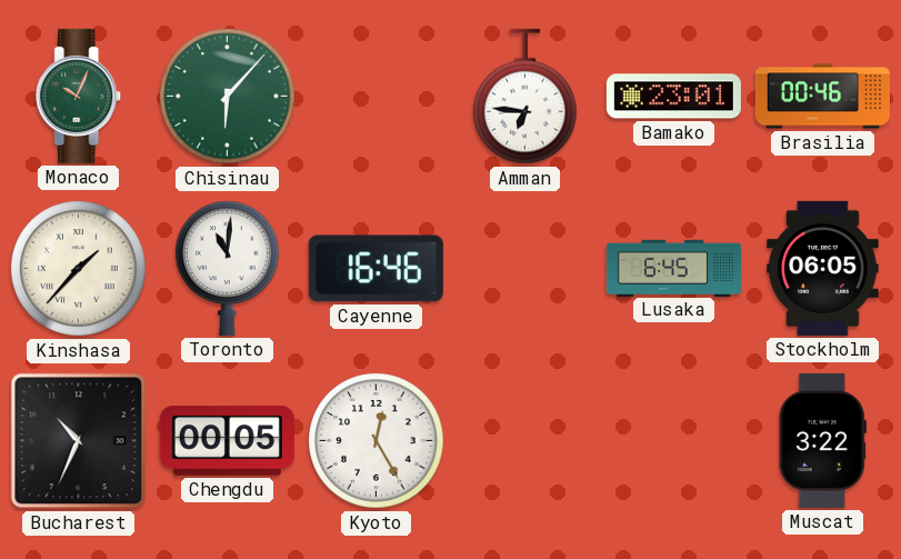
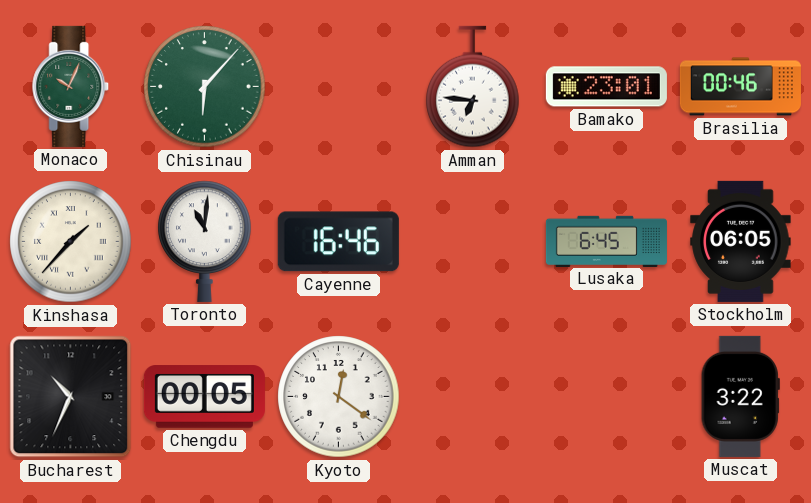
Kyoto: 12:25 -> 12:21
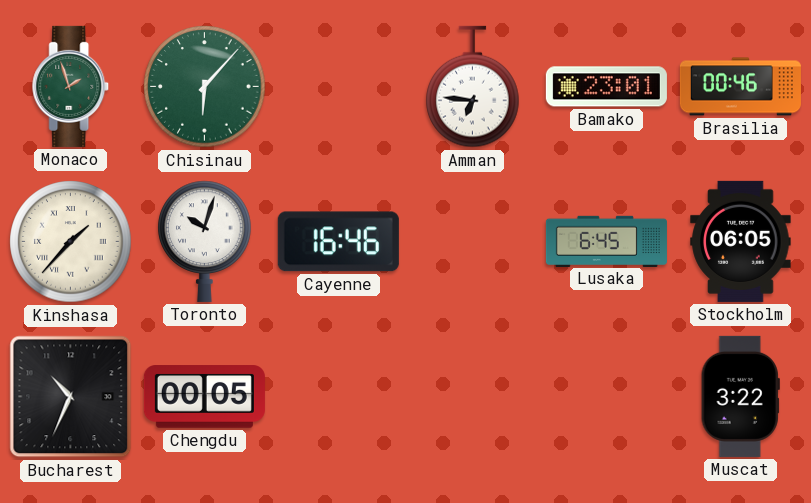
Monaco: 10:04 -> 1:57
Toronto: 11:01 -> 10:03
Kyoto: 12:21 -> none
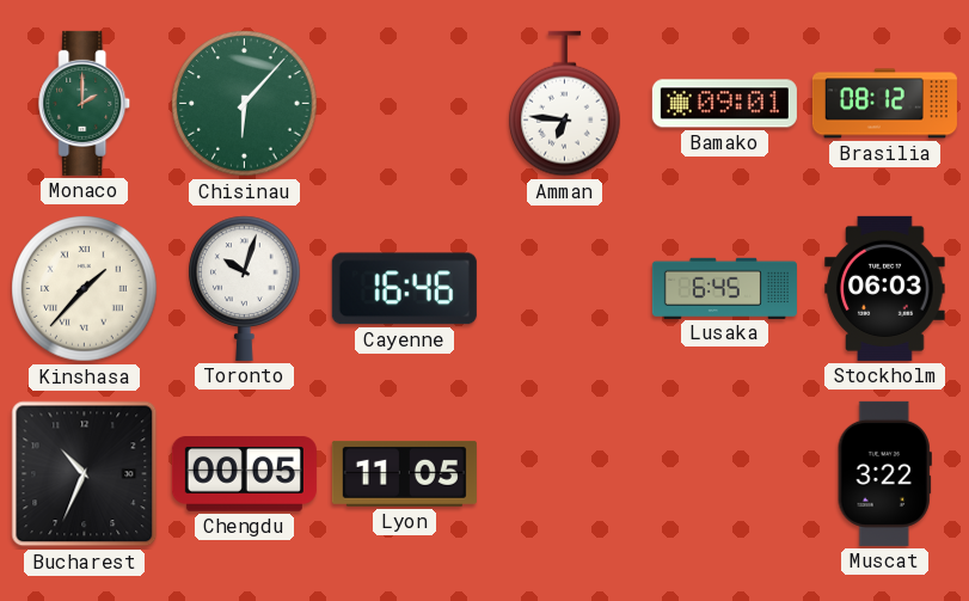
Monaco: 1:57 -> 2:00
Bamako: 23:01 -> 09:01
Brasilia: 00:46 -> 08:12
Stockholm: 06:05 -> 06:03
Lyon: none -> 11:05
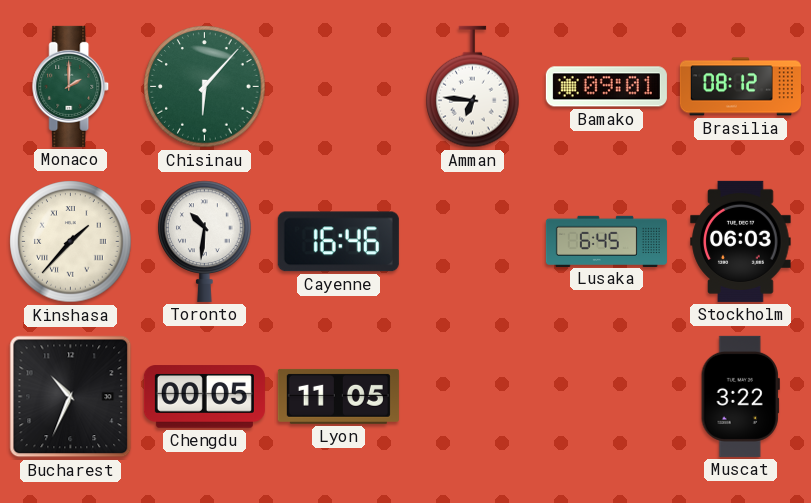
Toronto: 10:03 -> 10:31
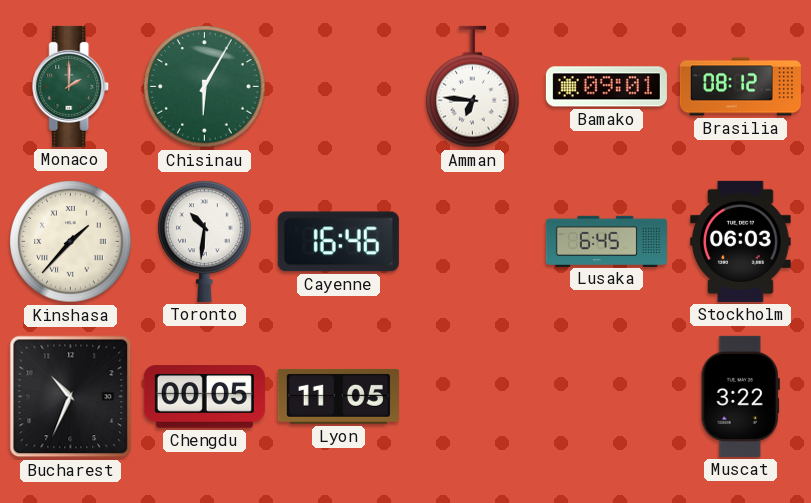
Chisinau: 6:07 -> 6:05
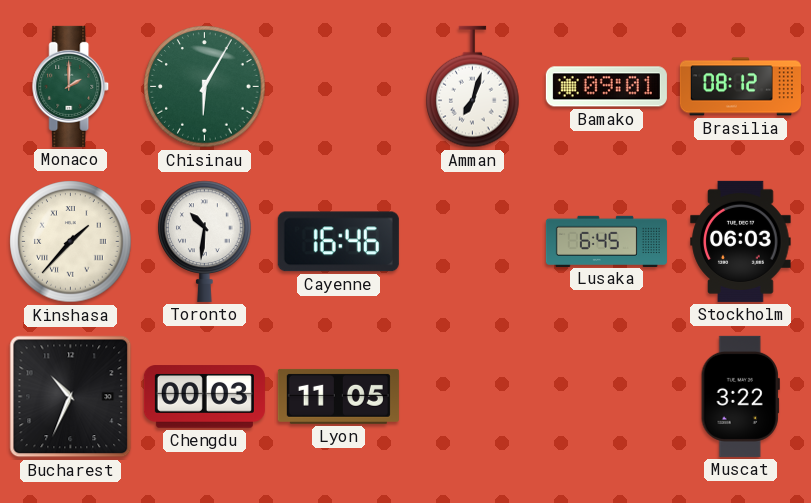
Amman: 6:46 -> 7:03
Chengdu: 00:05 -> 00:03
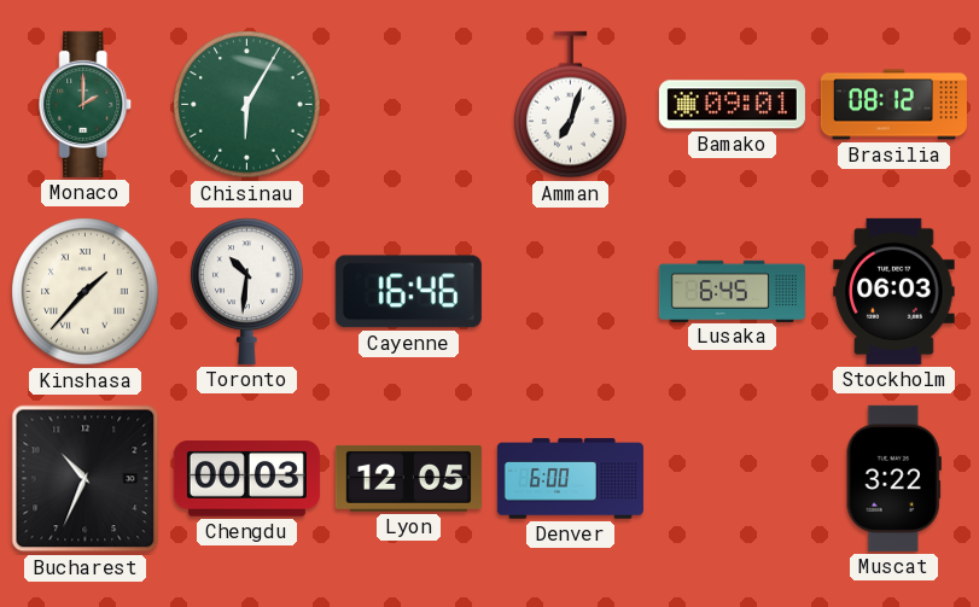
Lyon: 11:05 -> 12:05
Denver: none -> 6:00
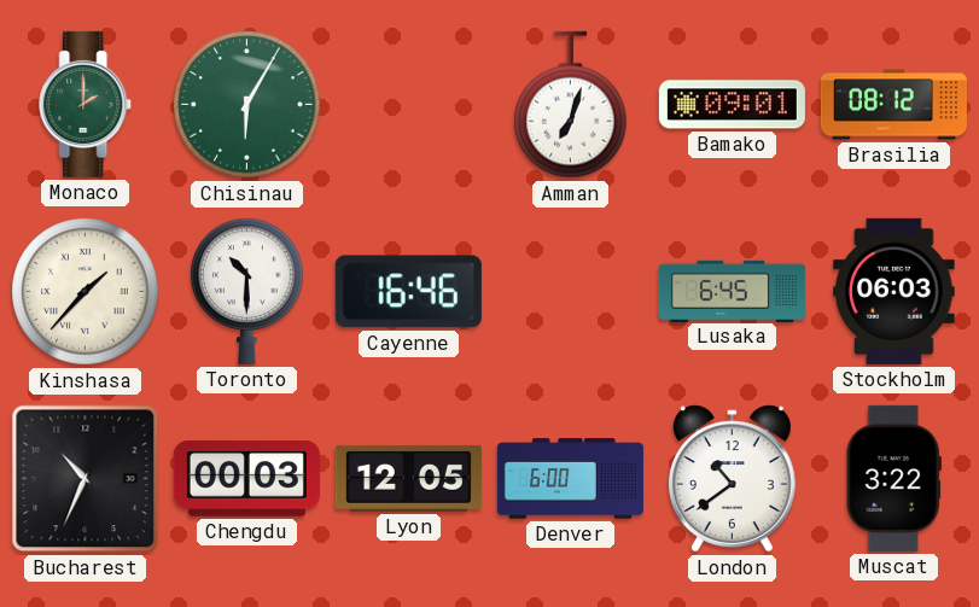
Toronto: 10:31 -> 10:30
London: none -> 10:39
